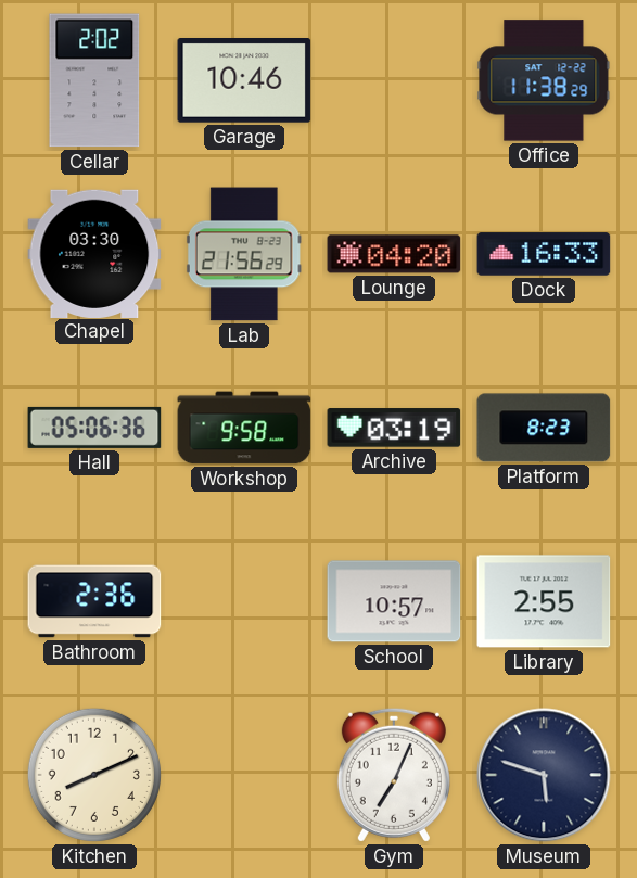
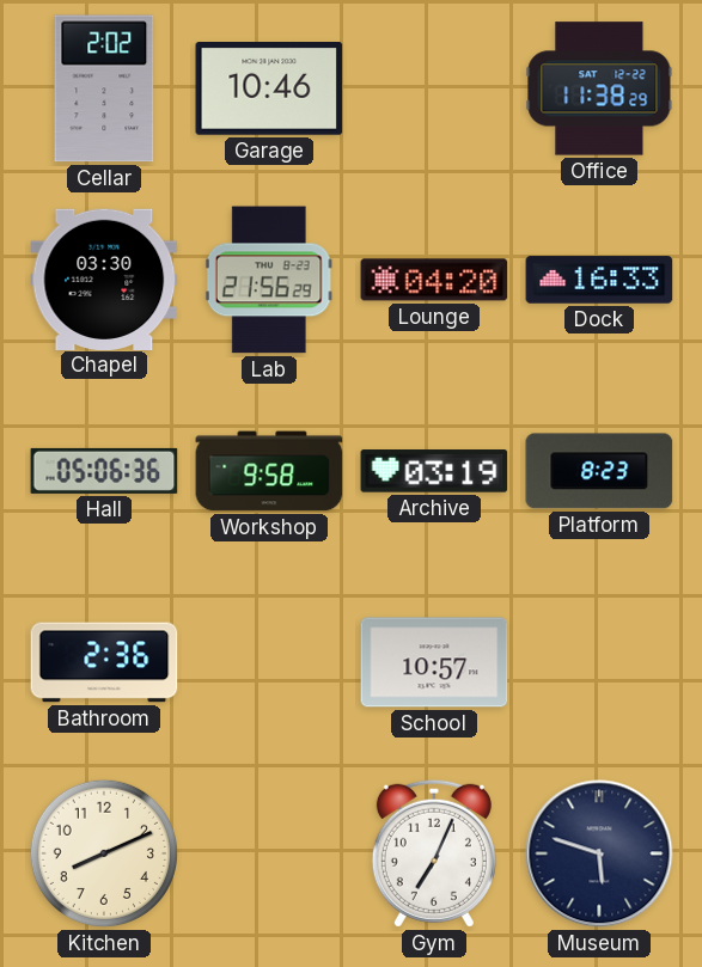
Library: 2:55 -> none
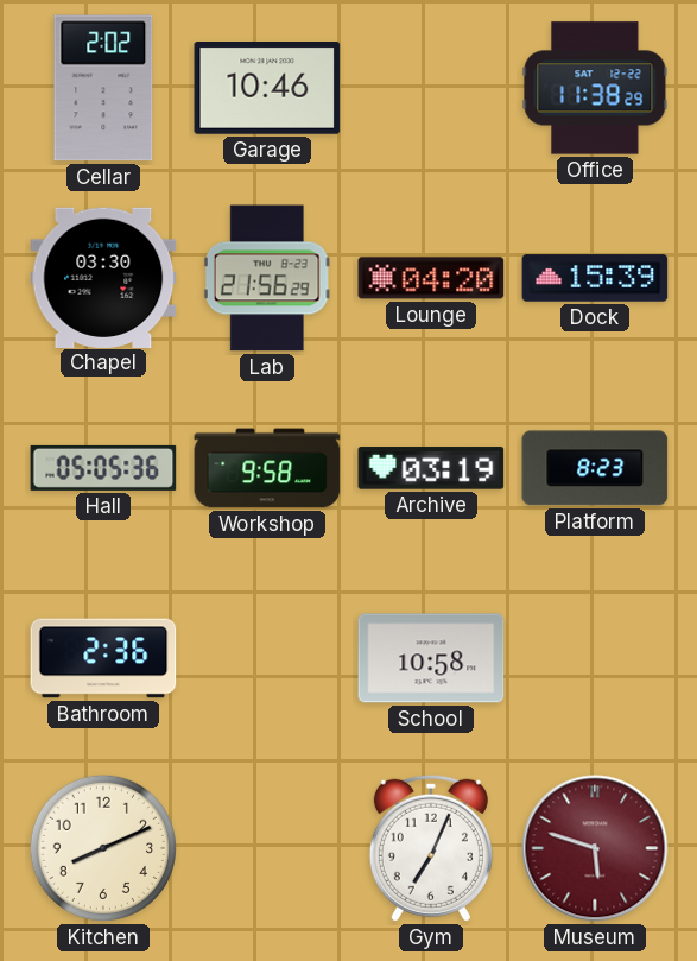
Dock: 16:33 -> 15:39
Hall: 05:06 -> 05:05
School: 10:57 -> 10:58
Museum dial: navy -> burgundy
